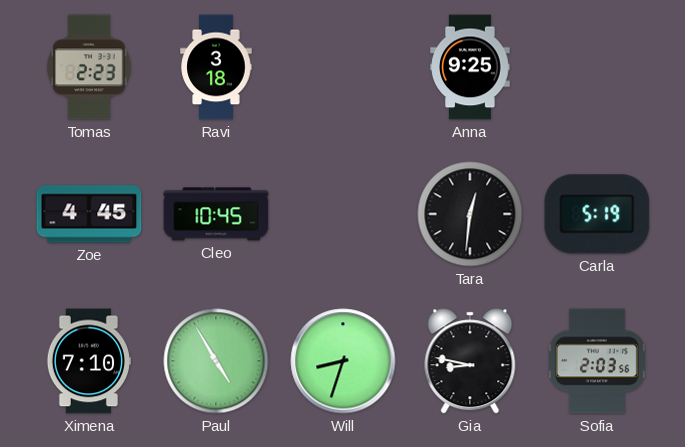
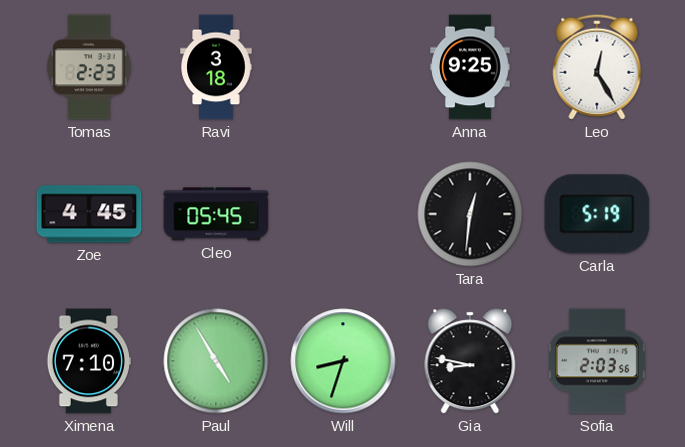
Leo: none -> 12:25
Cleo: 10:45 -> 05:45
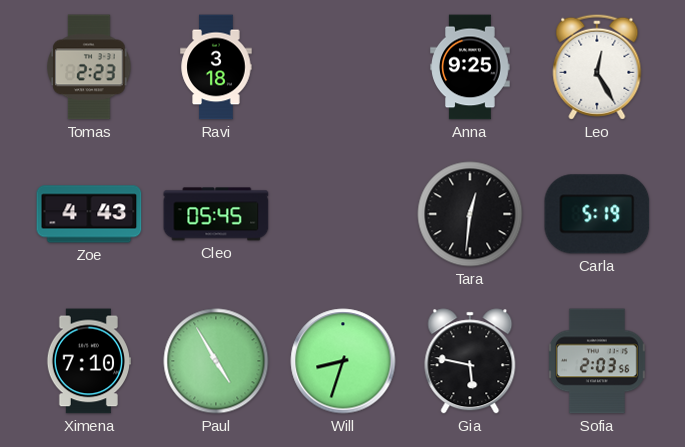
Zoe: 4:45 -> 4:43
Gia: 8:47 -> 5:47
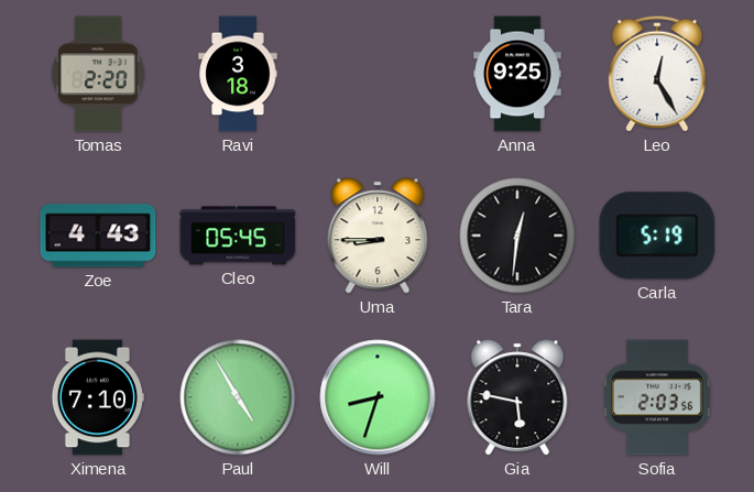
Tomas: 2:23 -> 2:20
Uma: none -> 8:45
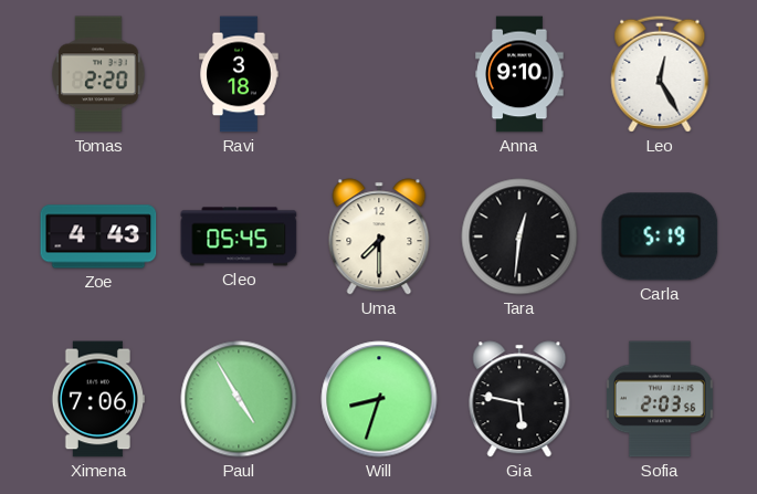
Anna: 9:25 -> 9:10
Uma: 8:45 -> 7:30
Ximena: 7:10 -> 7:06
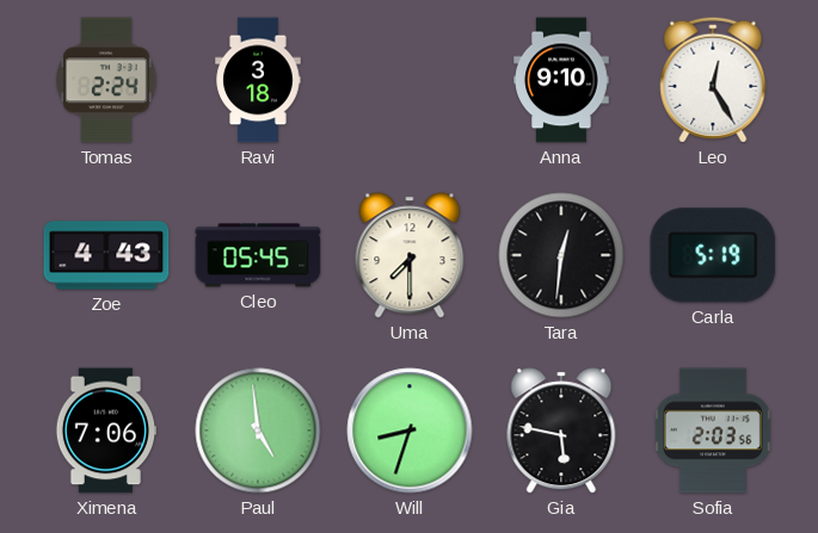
Tomas: 2:20 -> 2:24
Paul: 4:55 -> 4:59
